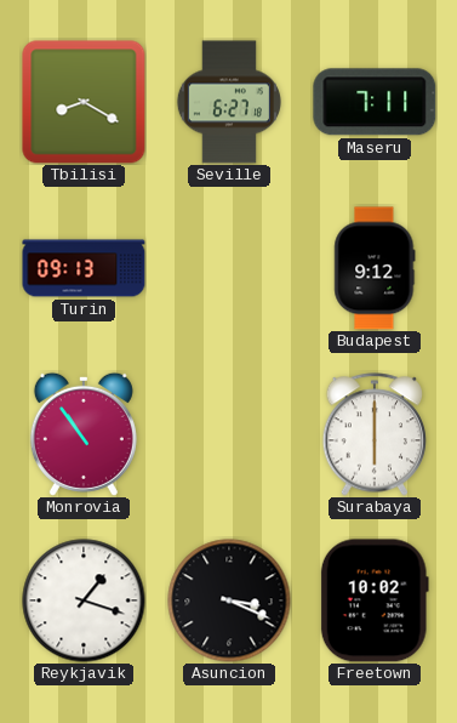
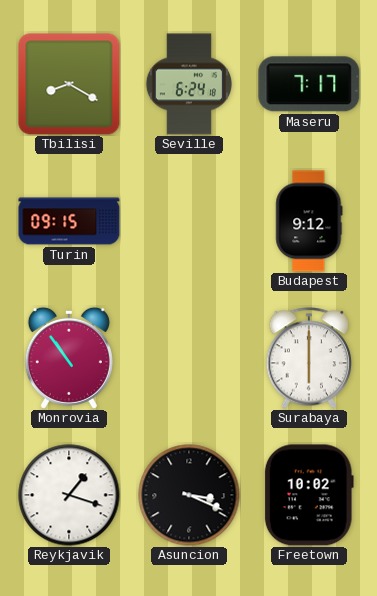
Seville: 6:27 -> 6:24
Maseru: 7:11 -> 7:17
Turin: 09:13 -> 09:15
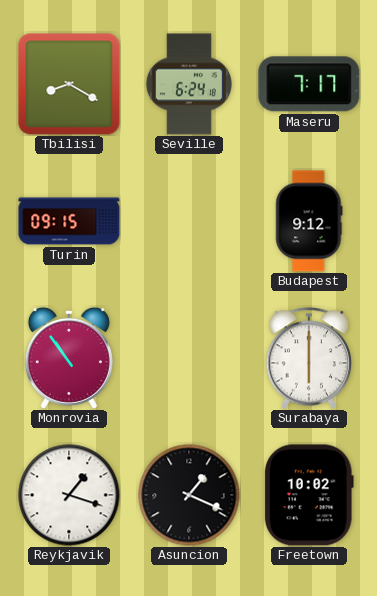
Asuncion: 3:19 -> 1:19
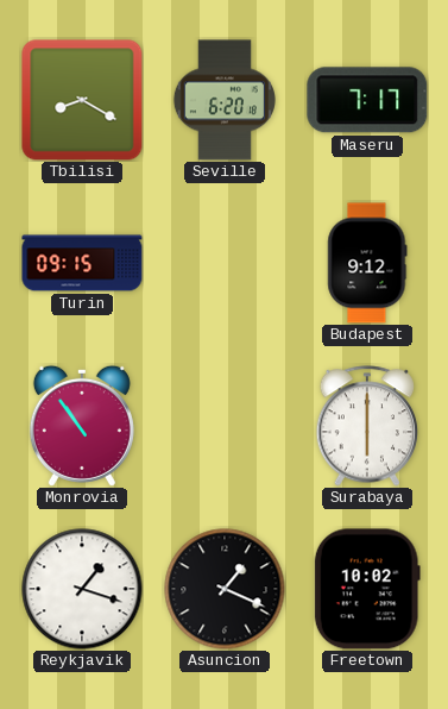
Seville: 6:24 -> 6:20
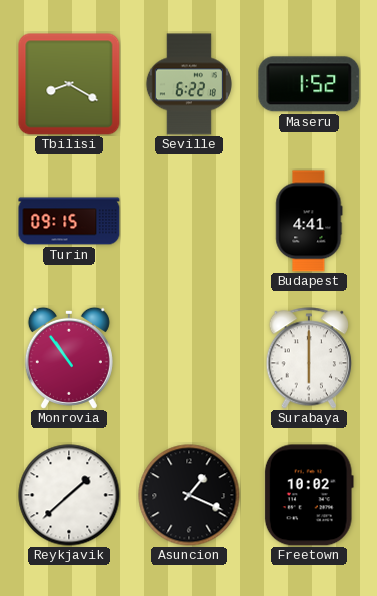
Seville: 6:20 -> 6:22
Maseru: 7:17 -> 1:52
Budapest: 9:12 -> 4:41
Reykjavik: 1:18 -> 1:38
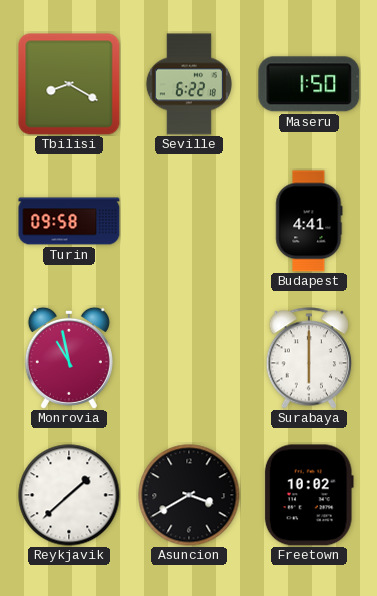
Maseru: 1:52 -> 1:50
Turin: 09:15 -> 09:58
Monrovia: 10:54 -> 10:58
Asuncion: 1:19 -> 3:40
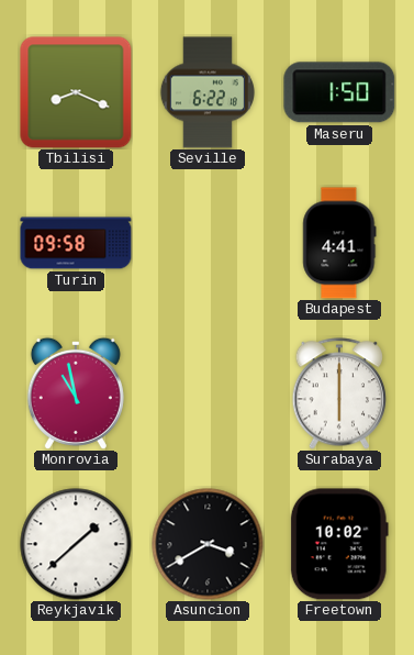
Tbilisi: 8:20 -> 8:19
